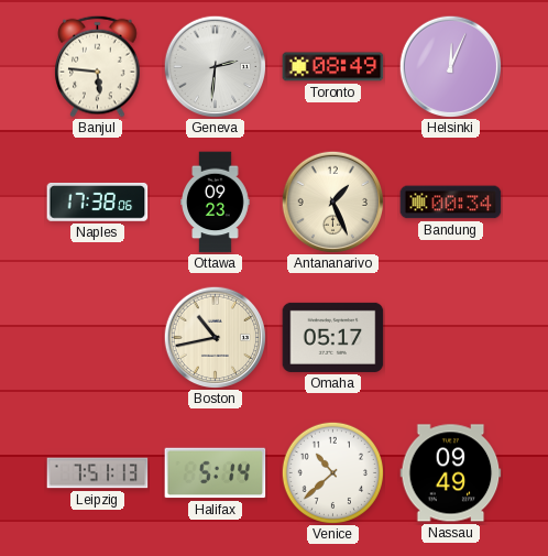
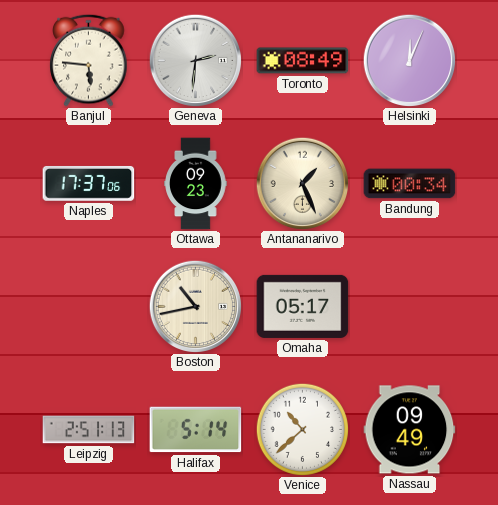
Naples: 17:38 -> 17:37
Leipzig: 7:51 -> 2:51
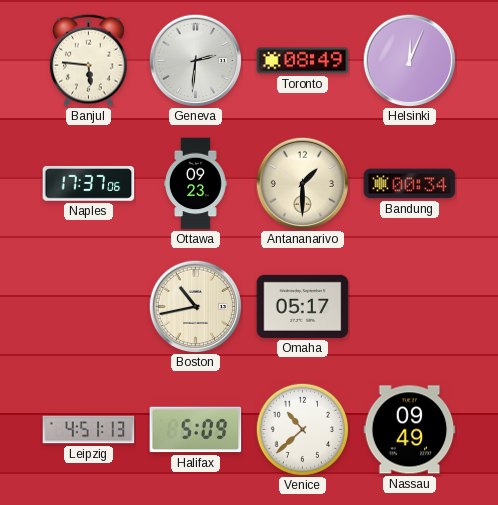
Antananarivo: 1:26 -> 1:30
Leipzig: 2:51 -> 4:51
Halifax: 5:14 -> 5:09
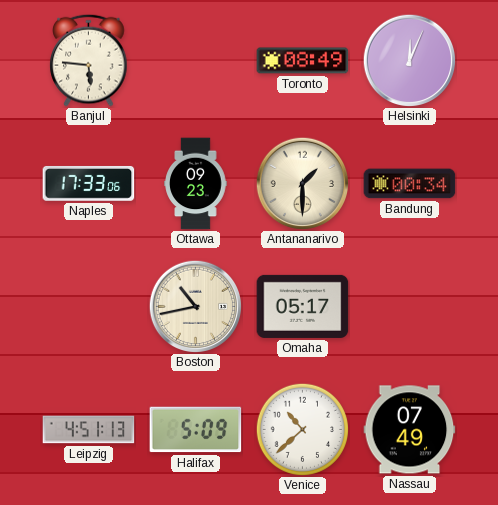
Geneva: 2:31 -> none
Naples: 17:37 -> 17:33
Nassau: 09:49 -> 07:49
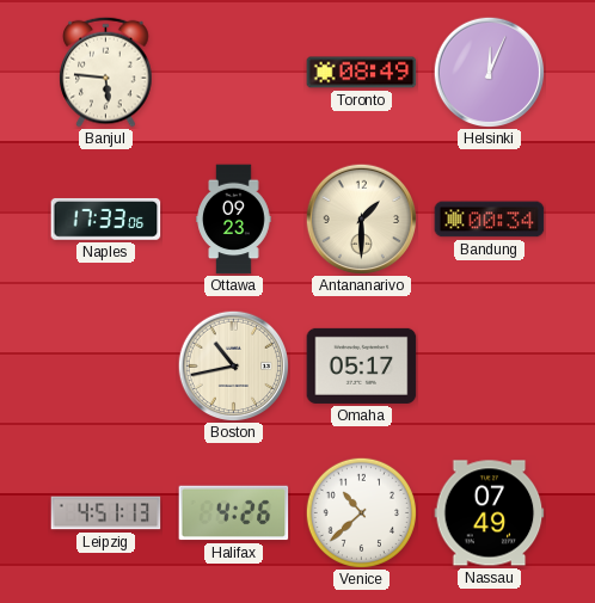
Halifax: 5:09 -> 4:26
